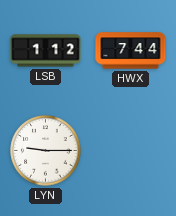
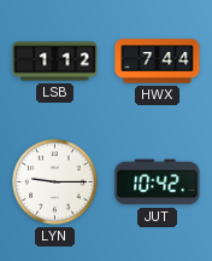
JUT: none -> 10:42
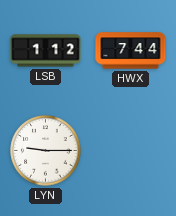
JUT: 10:42 -> none
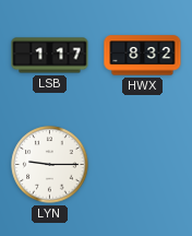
LSB: 1:12 -> 1:17
HWX: 7:44 -> 8:32
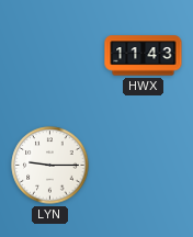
LSB: 1:17 -> none
HWX: 8:32 -> 11:43
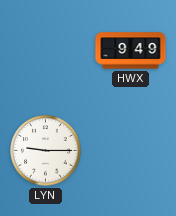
HWX: 11:43 -> 9:49
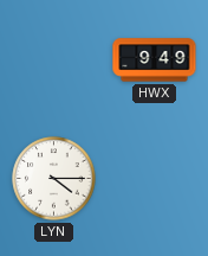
LYN: 9:15 -> 4:15
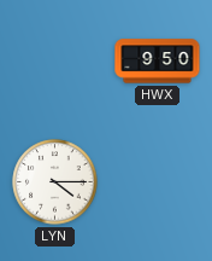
HWX: 9:49 -> 9:50
